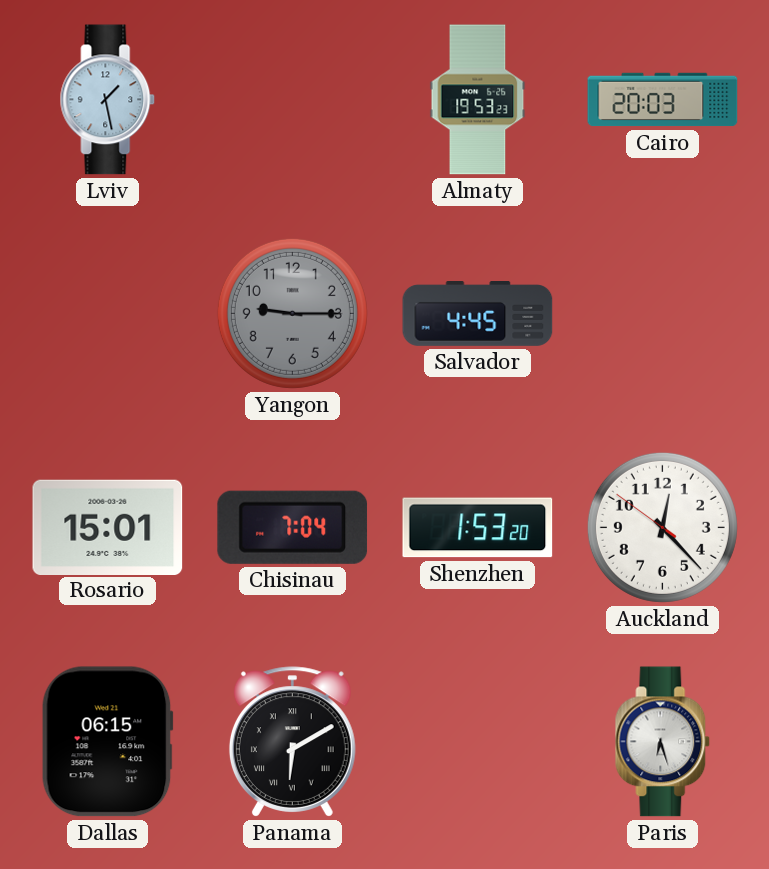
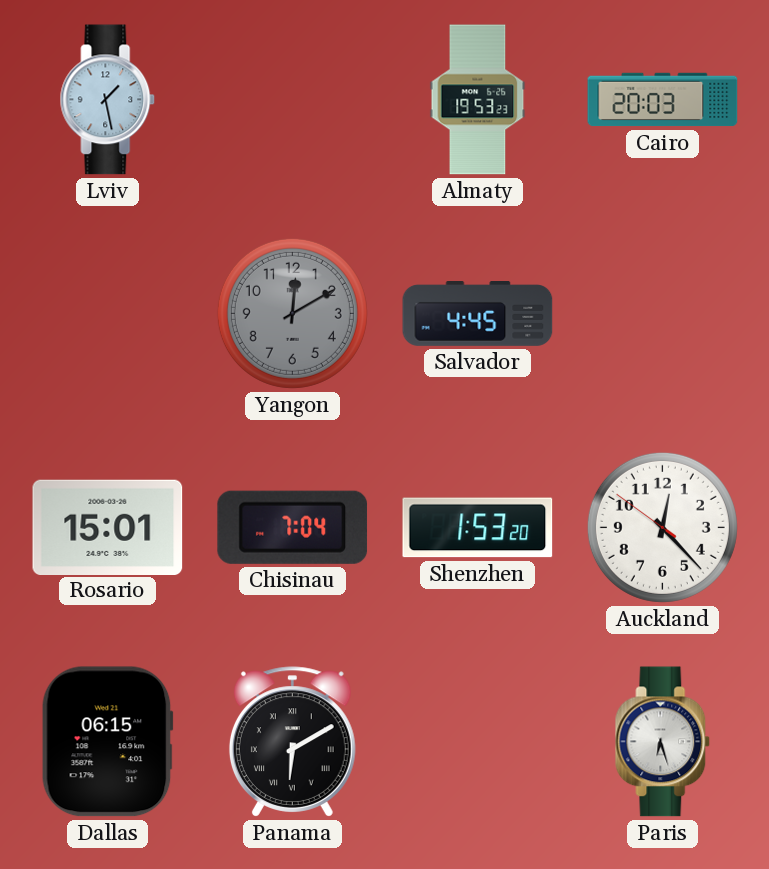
Yangon: 9:15 -> 12:10
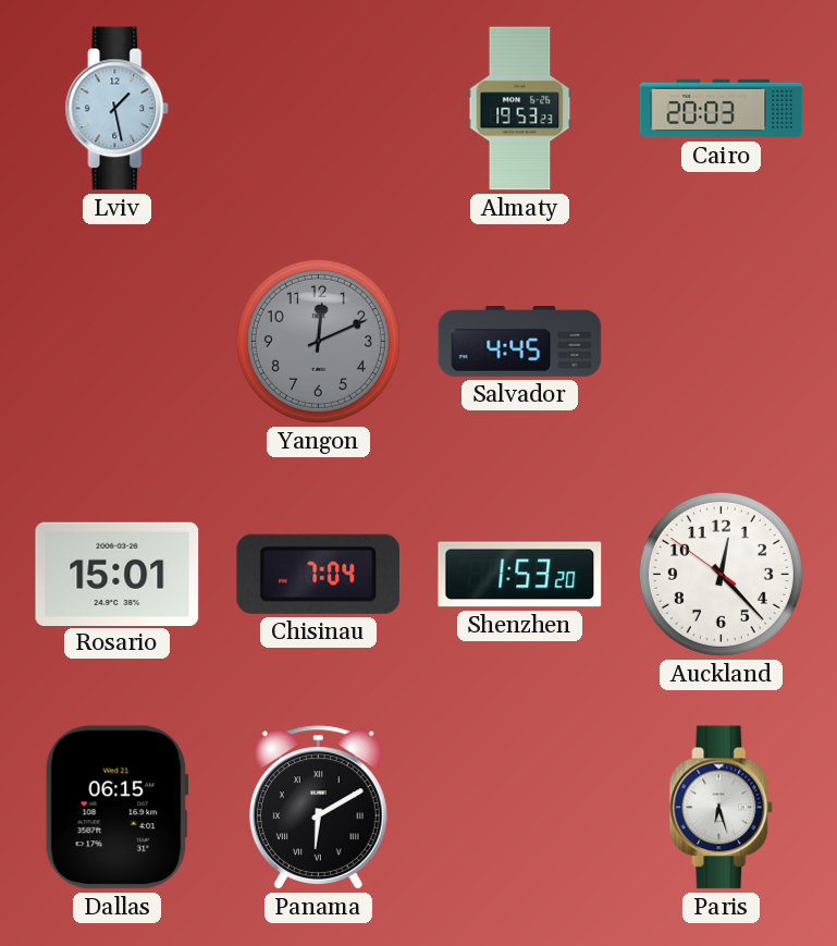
Yangon: 12:10 -> 12:11
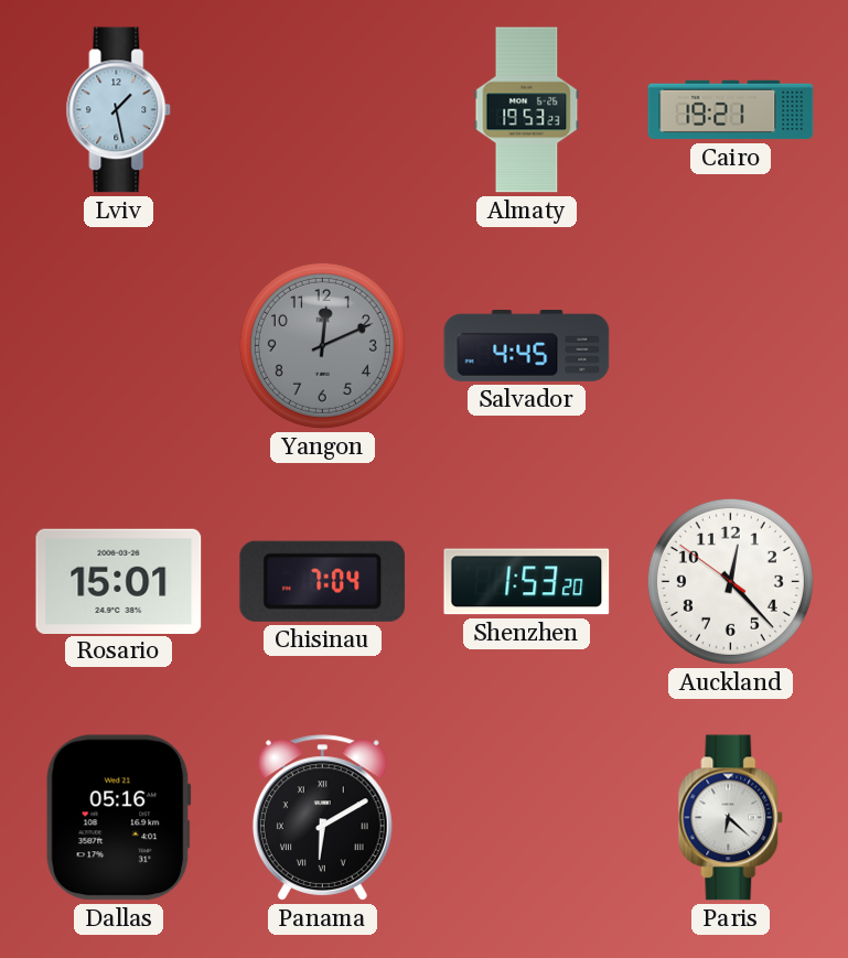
Cairo: 20:03 -> 19:21
Dallas: 06:15 -> 05:16
Paris: 6:27 -> 6:22
